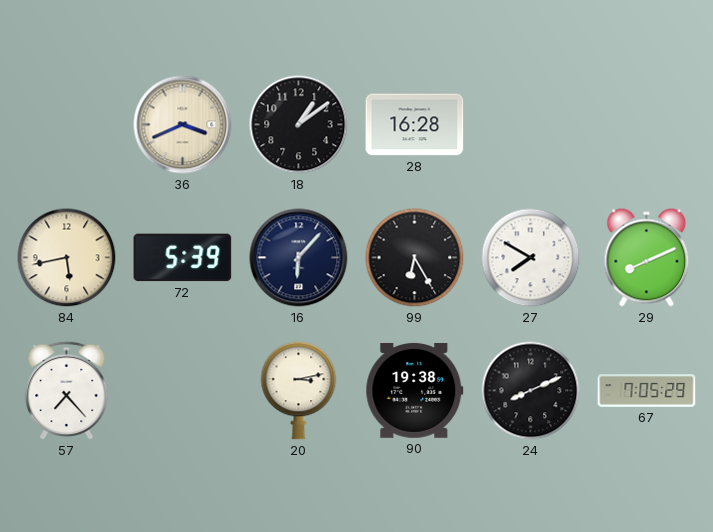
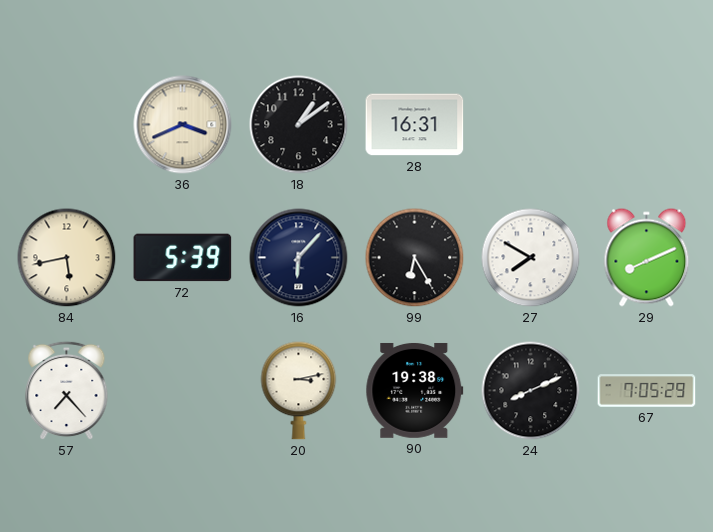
28: 16:28 -> 16:31
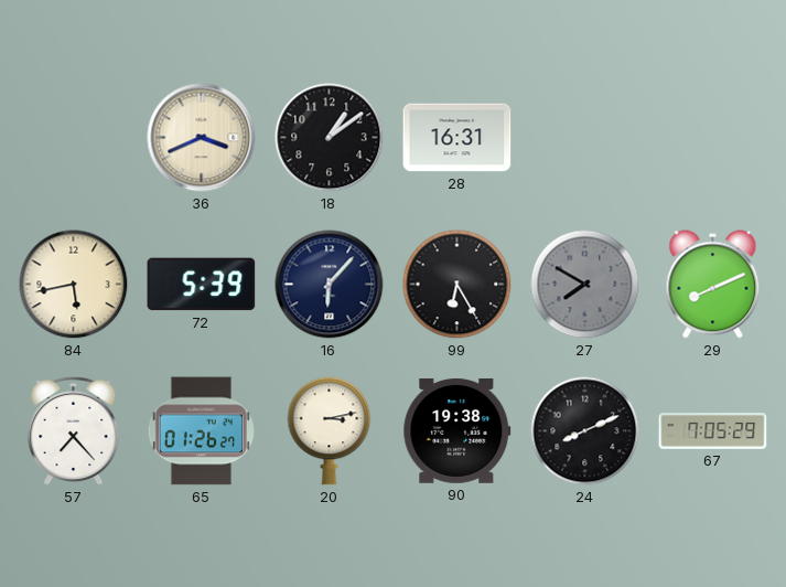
27 dial: white -> grey
65: none -> 01:26
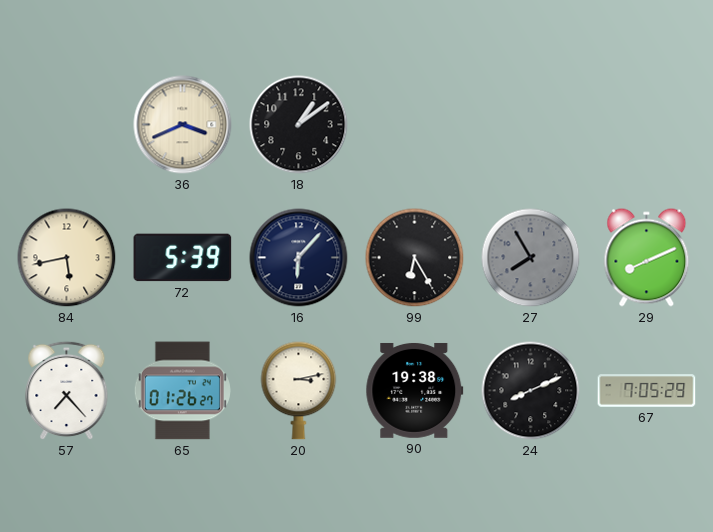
28: 16:31 -> none
27: 7:50 -> 7:55
